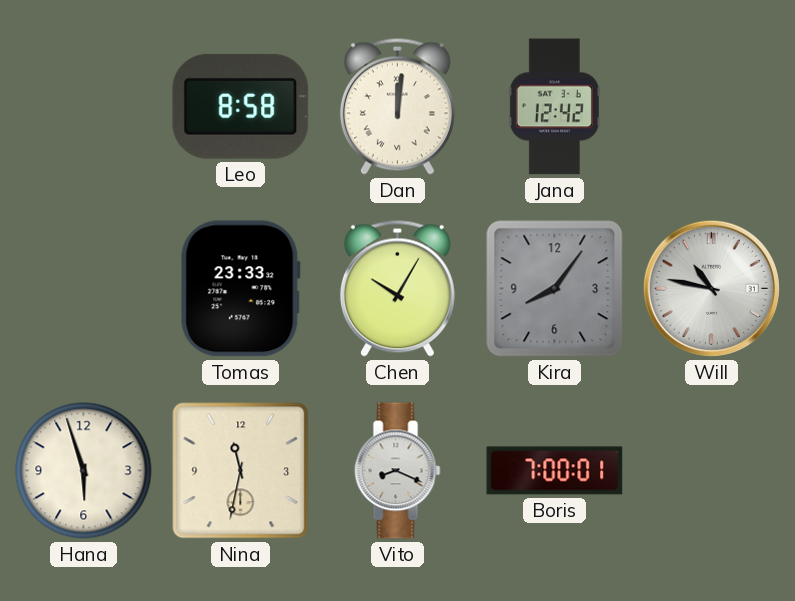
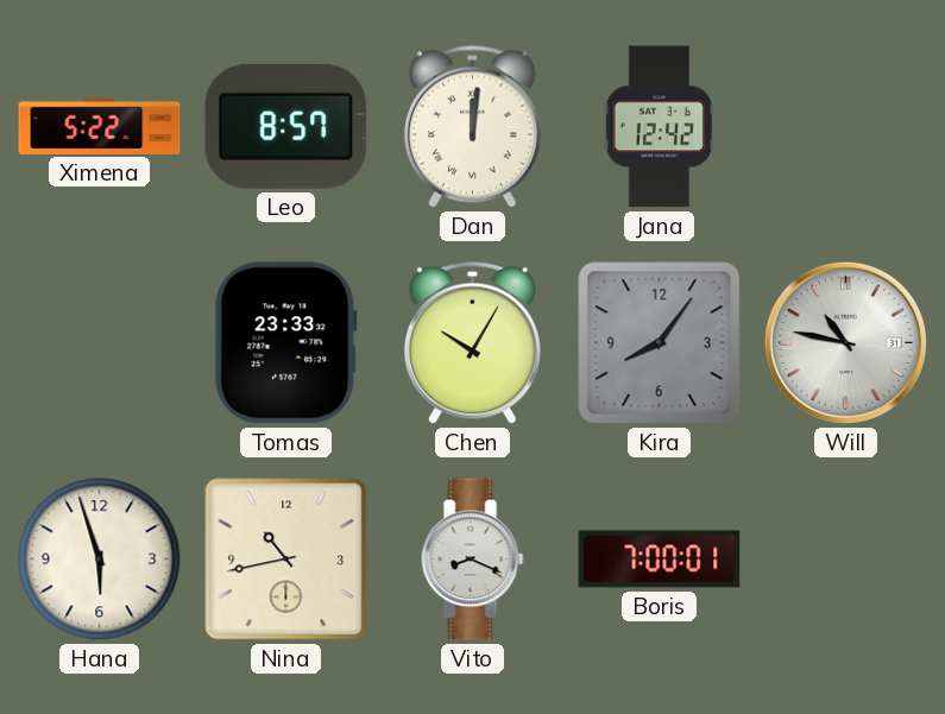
Ximena: none -> 5:22
Leo: 8:58 -> 8:57
Nina: 11:32 -> 10:43
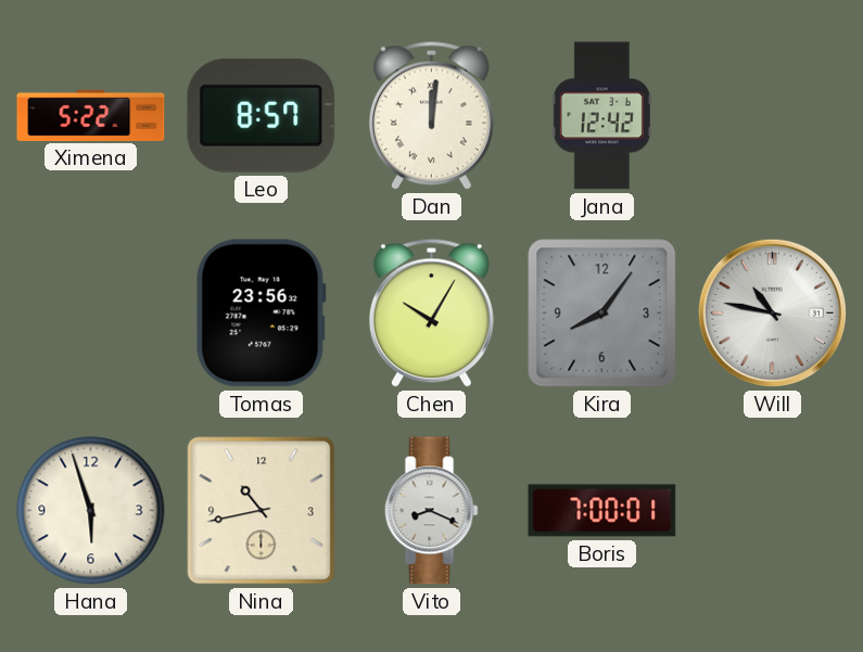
Tomas: 23:33 -> 23:56
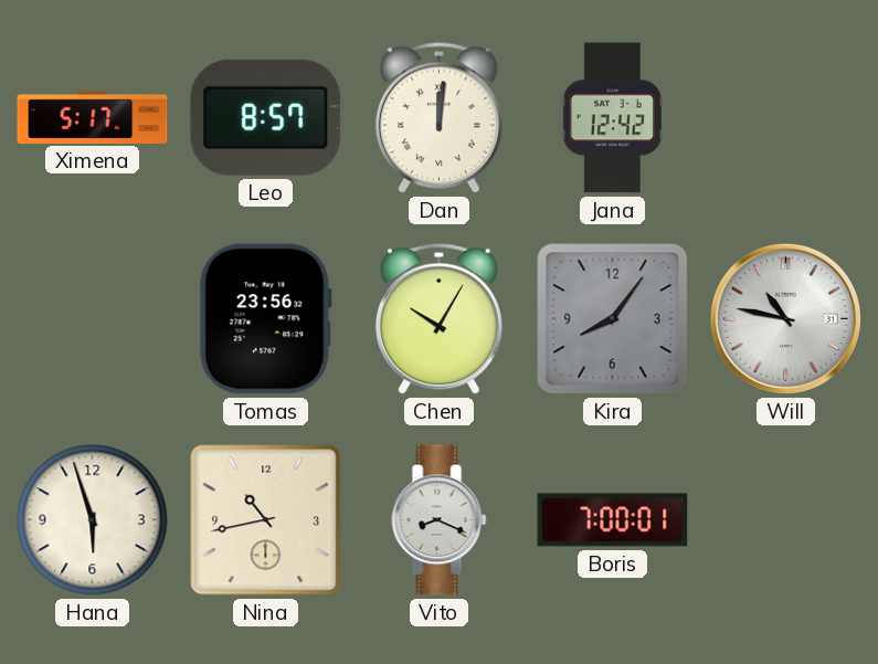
Ximena: 5:22 -> 5:17
